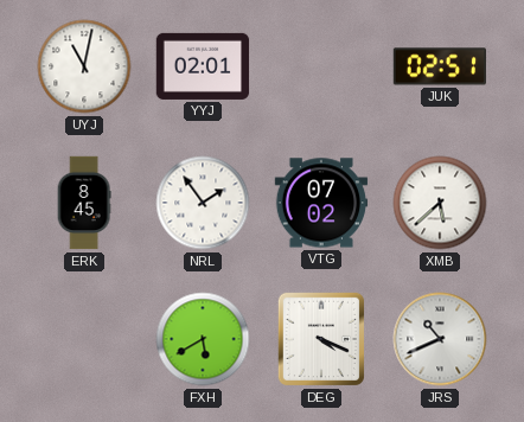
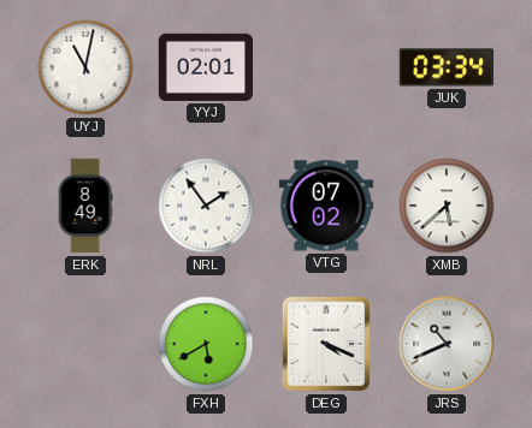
JUK: 02:51 -> 03:34
ERK: 8:45 -> 8:49
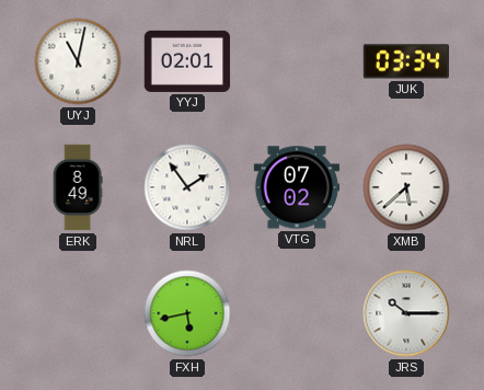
FXH: 5:40 -> 5:43
DEG: 4:19 -> none
JRS: 10:41 -> 10:15
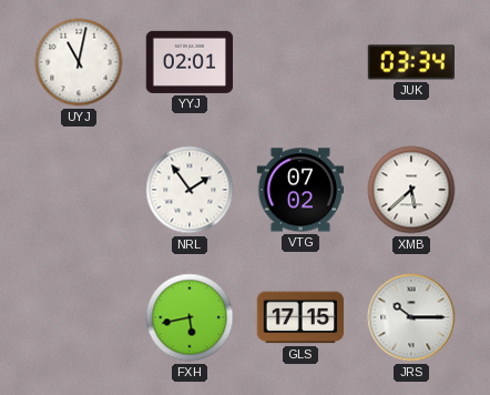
ERK: 8:49 -> none
GLS: none -> 17:15
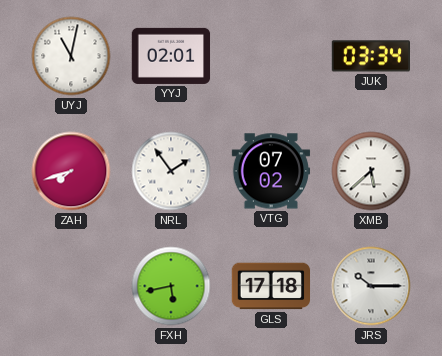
ZAH: none -> 7:42
GLS: 17:15 -> 17:18
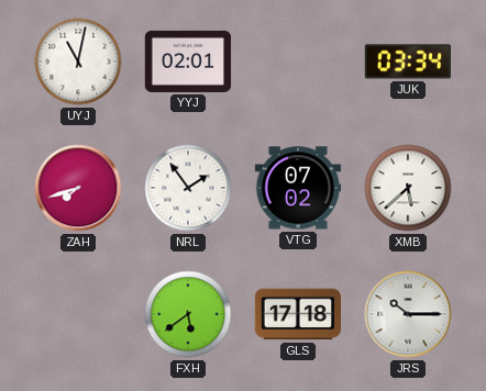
FXH: 5:43 -> 5:39
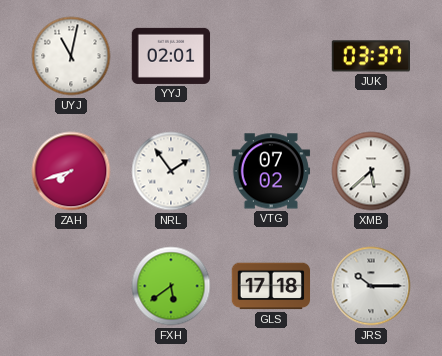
JUK: 03:34 -> 03:37
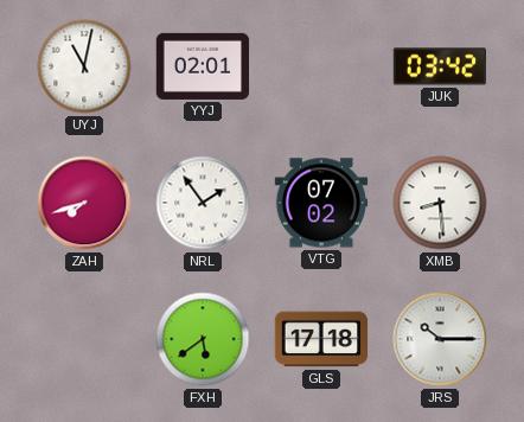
JUK: 03:37 -> 03:42
XMB: 5:38 -> 8:29
